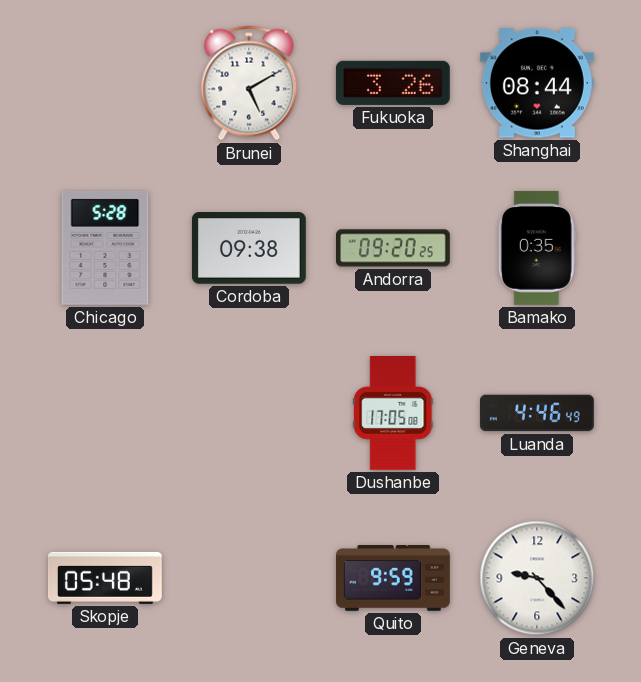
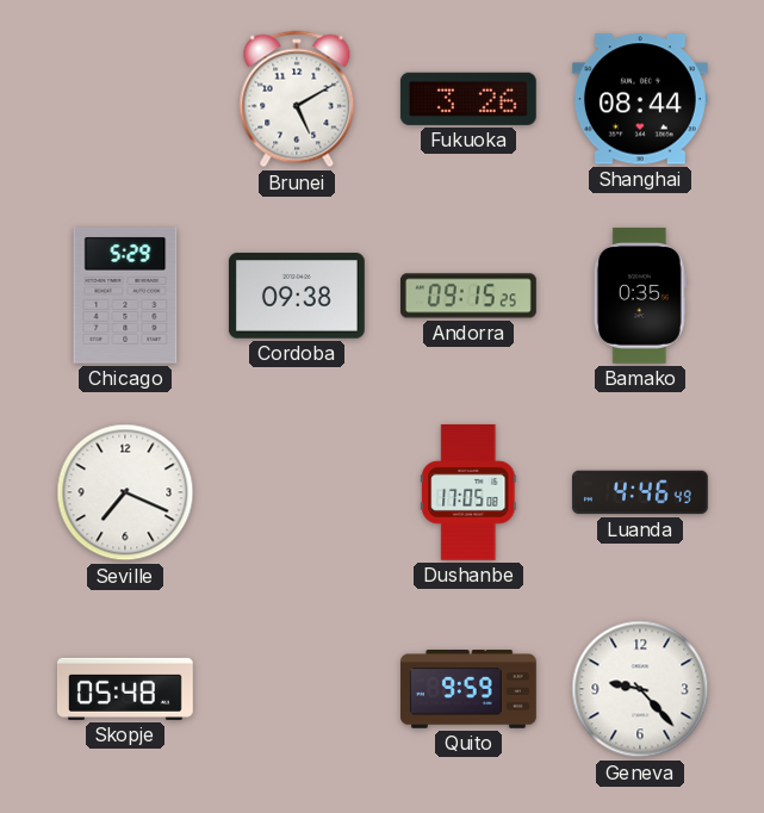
Chicago: 5:28 -> 5:29
Andorra: 09:20 -> 09:15
Seville: none -> 7:19
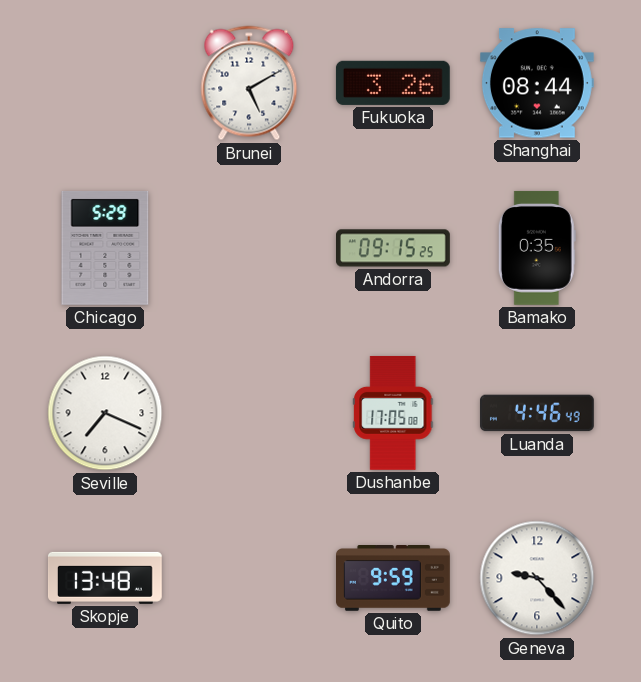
Cordoba: 09:38 -> none
Skopje: 05:48 -> 13:48
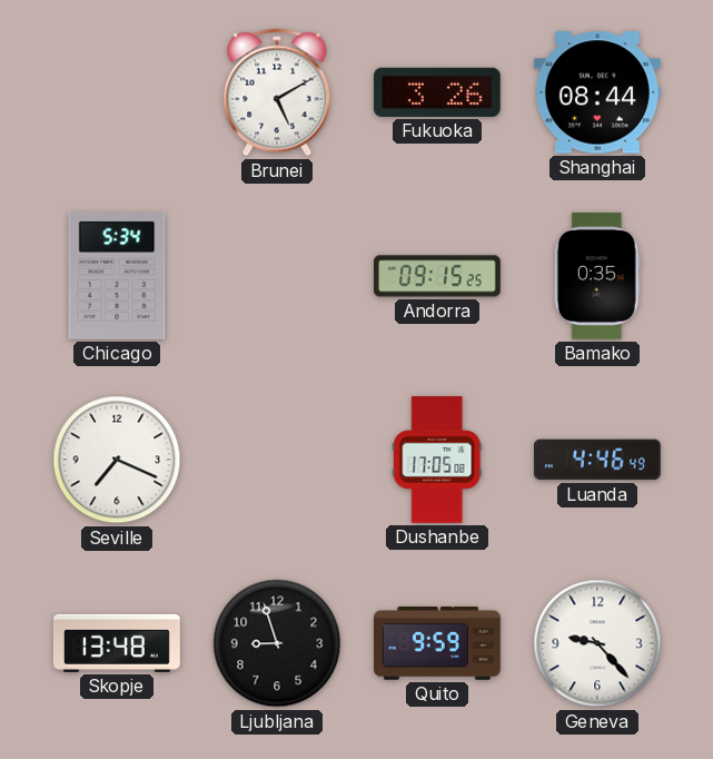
Chicago: 5:29 -> 5:34
Ljubljana: none -> 8:57
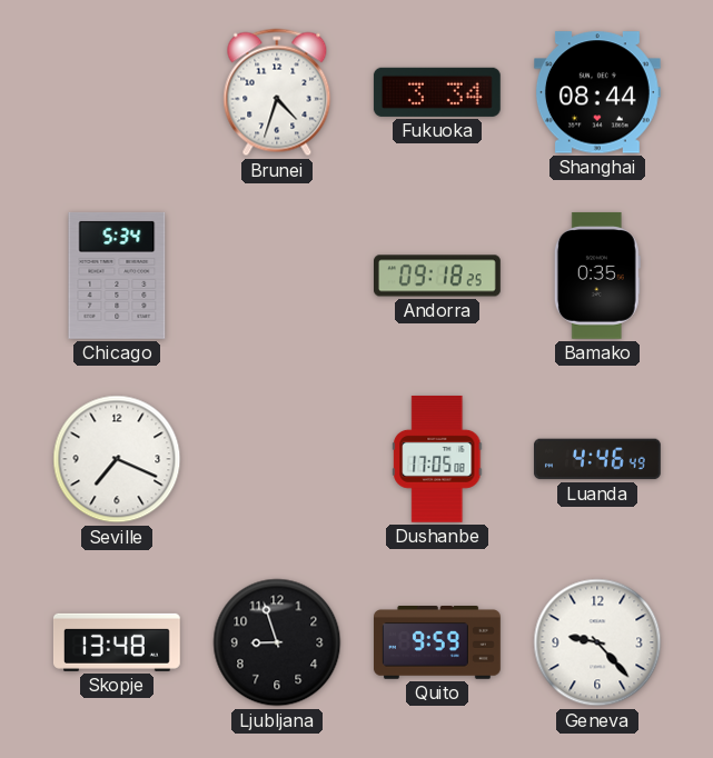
Brunei: 5:10 -> 4:33
Fukuoka: 3:26 -> 3:34
Andorra: 09:15 -> 09:18
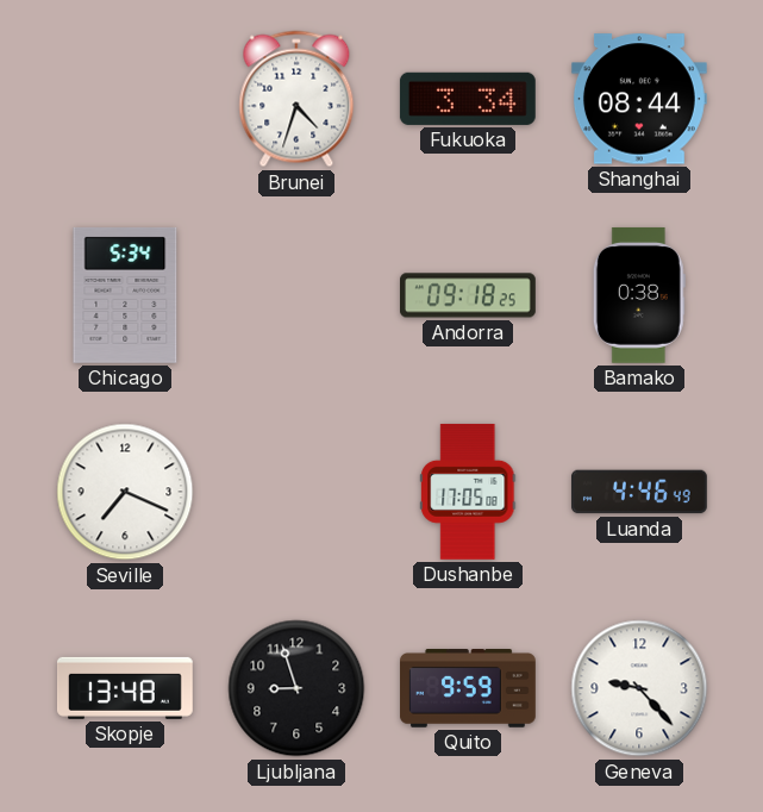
Bamako: 0:35 -> 0:38
